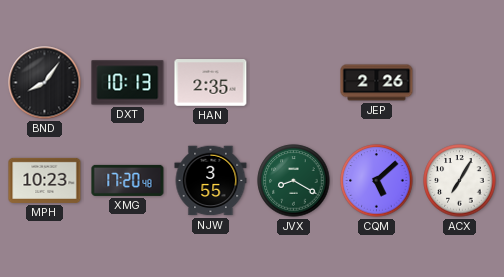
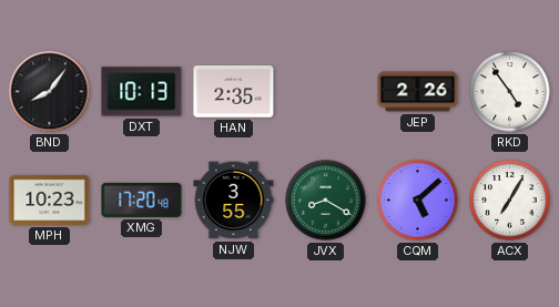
RKD: none -> 4:54
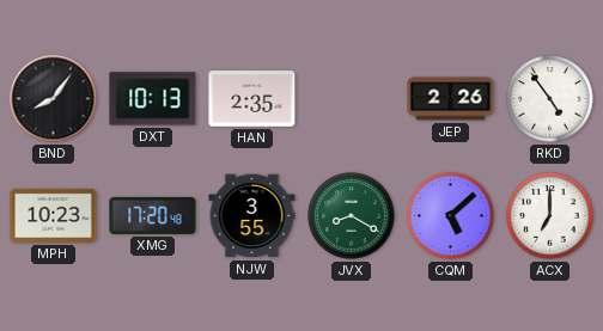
ACX: 7:05 -> 7:00
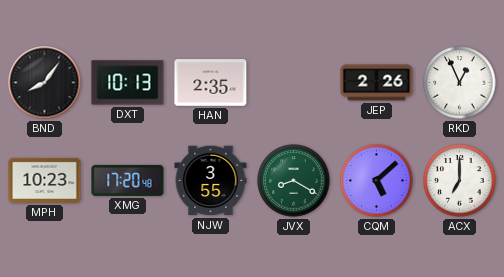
RKD: 4:54 -> 12:56
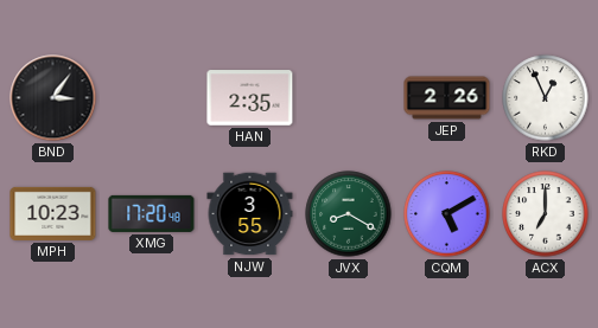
BND: 8:06 -> 3:06
DXT: 10:13 -> none
CQM: 5:08 -> 5:10
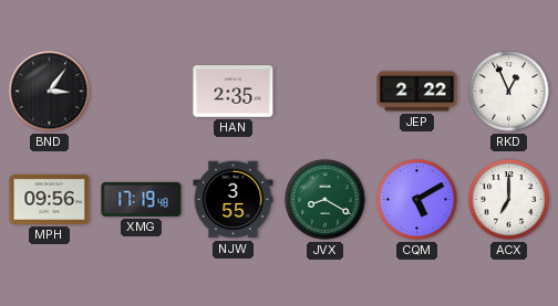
JEP: 2:26 -> 2:22
MPH: 10:23 -> 09:56
XMG: 17:20 -> 17:19
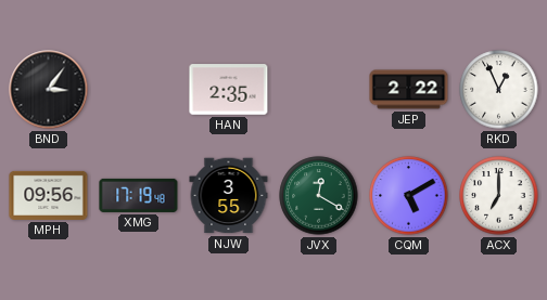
JVX: 8:20 -> 12:20
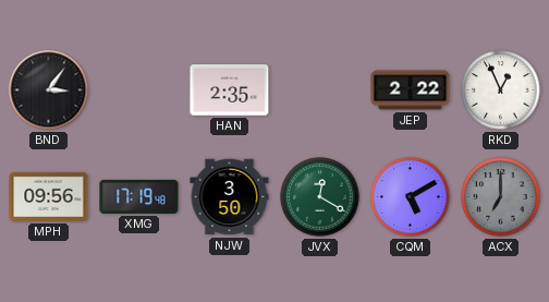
NJW: 3:55 -> 3:50
ACX dial: white -> grey
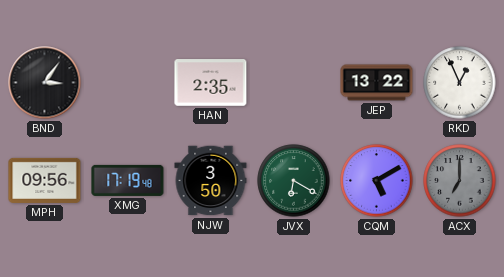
JEP: 2:22 -> 13:22
JVX: 12:20 -> 6:20
